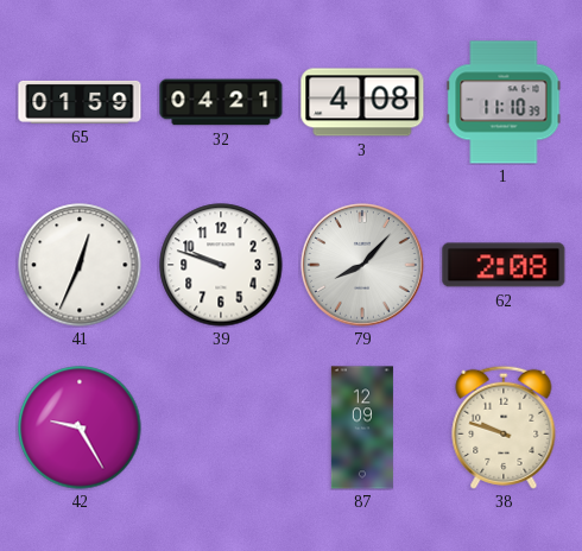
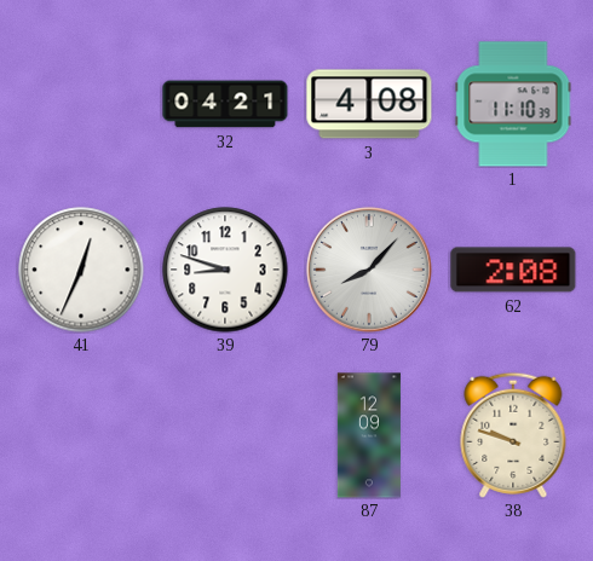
65: 01:59 -> none
39: 9:48 -> 8:48
42: 9:25 -> none
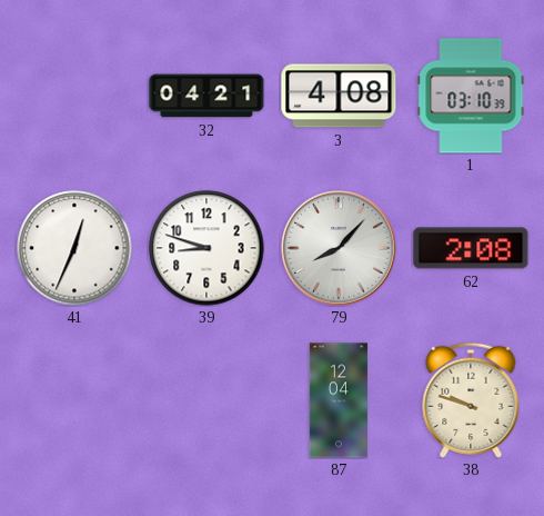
1: 11:10 -> 03:10
87: 12:09 -> 12:04
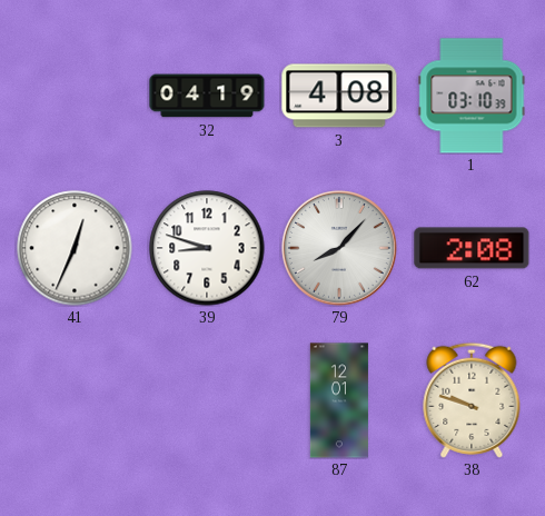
32: 04:21 -> 04:19
87: 12:04 -> 12:01
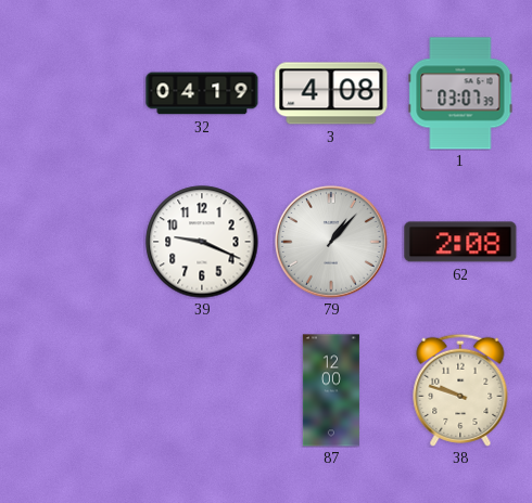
1: 03:10 -> 03:07
41: 12:34 -> none
39: 8:48 -> 9:19
79: 8:07 -> 1:07
87: 12:01 -> 12:00
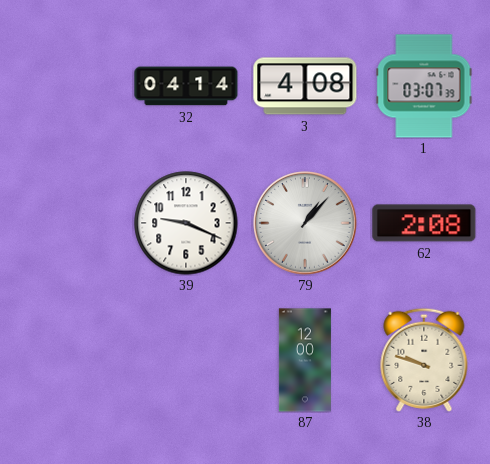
32: 04:19 -> 04:14
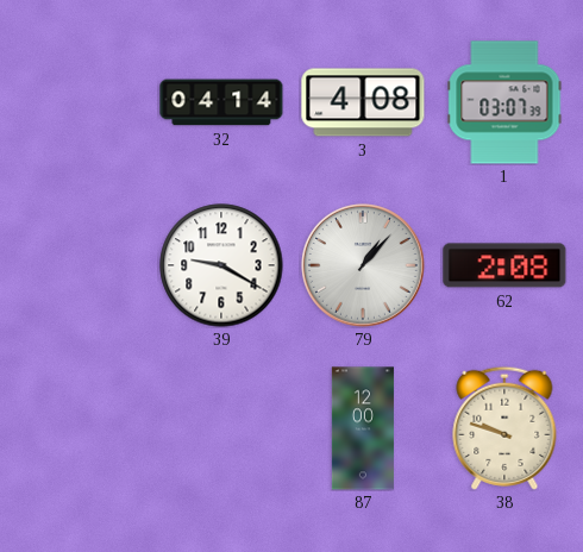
39: 9:19 -> 9:20
